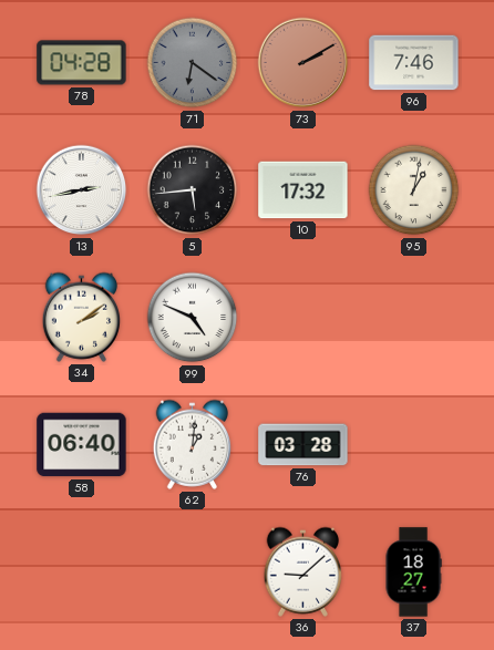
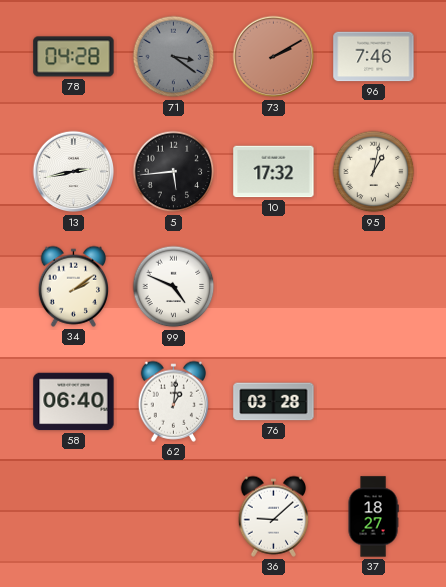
71: 6:21 -> 3:21
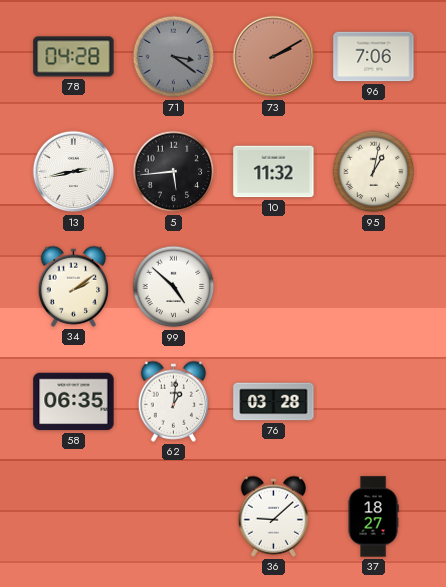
96: 7:46 -> 7:06
10: 17:32 -> 11:32
99: 4:49 -> 4:52
58: 06:40 -> 06:35
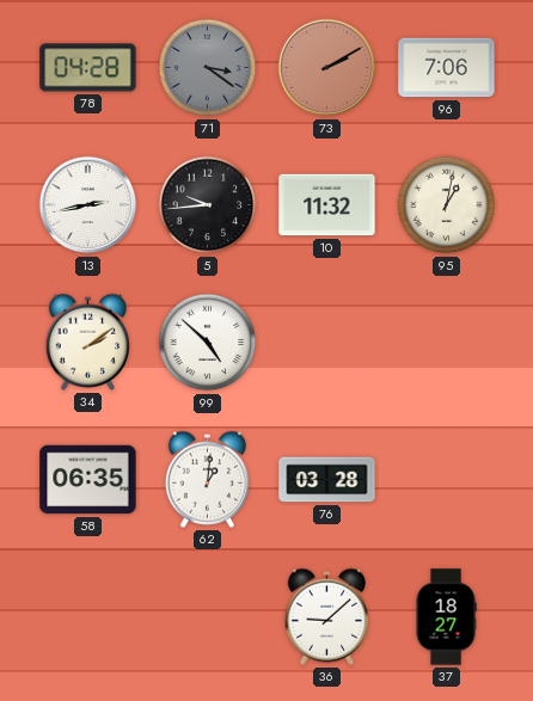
5: 5:44 -> 9:44
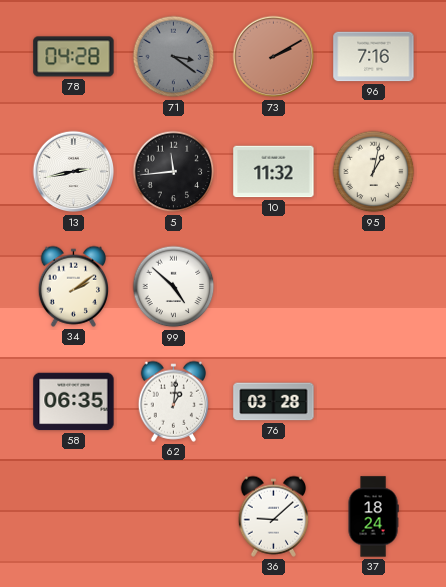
96: 7:06 -> 7:16
5: 9:44 -> 11:44
37: 18:27 -> 18:24
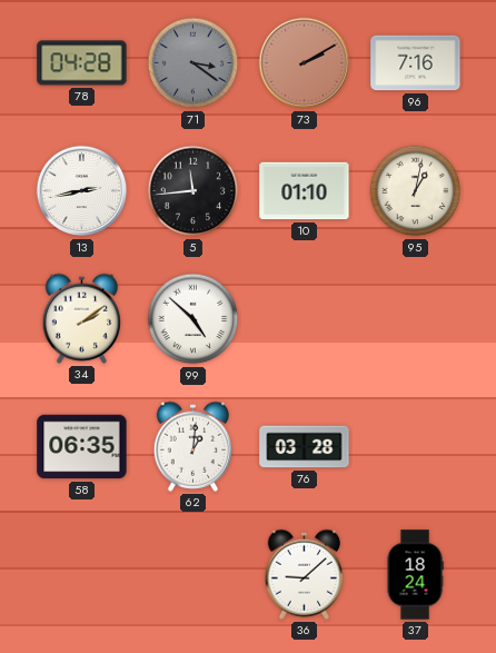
10: 11:32 -> 01:10
